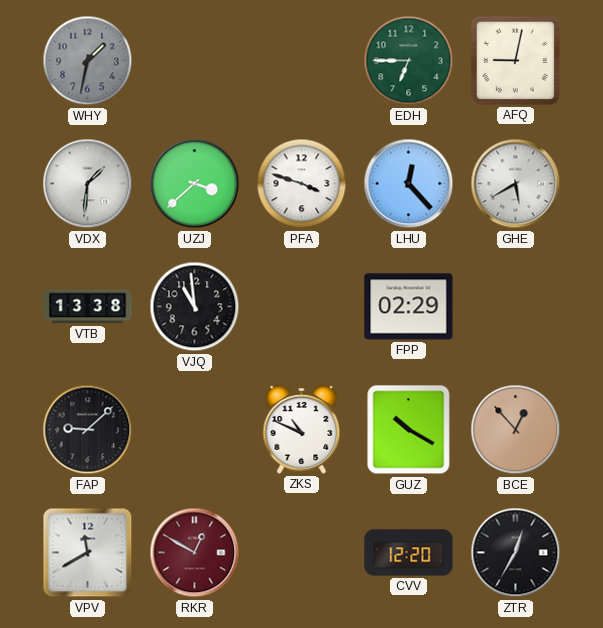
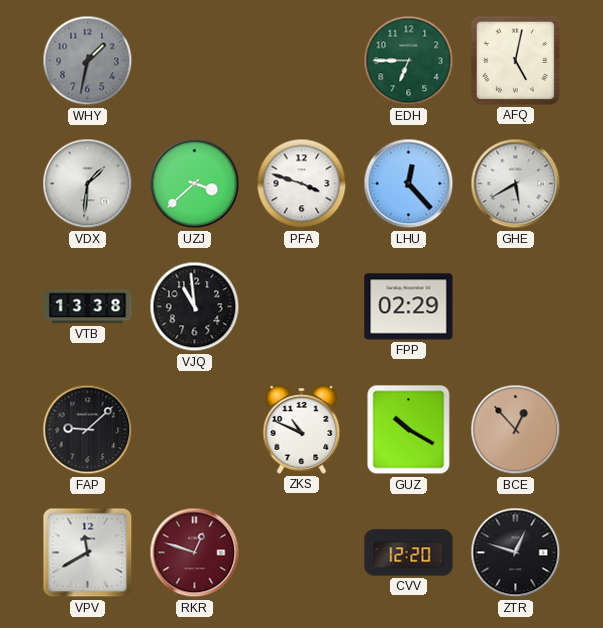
AFQ: 9:02 -> 5:02
RKR: 12:50 -> 12:48
ZTR: 12:35 -> 12:48
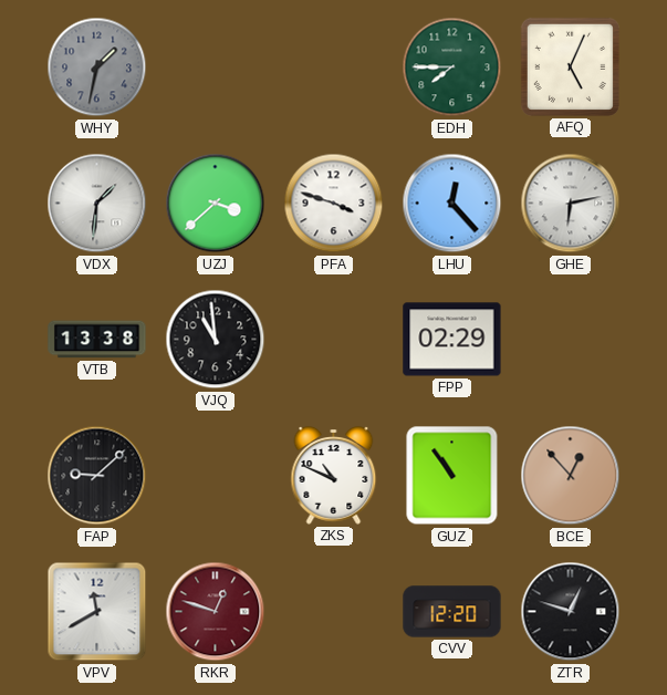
EDH: 6:45 -> 7:45
AFQ: 5:02 -> 5:04
GHE: 5:40 -> 6:13
GUZ: 10:20 -> 10:54
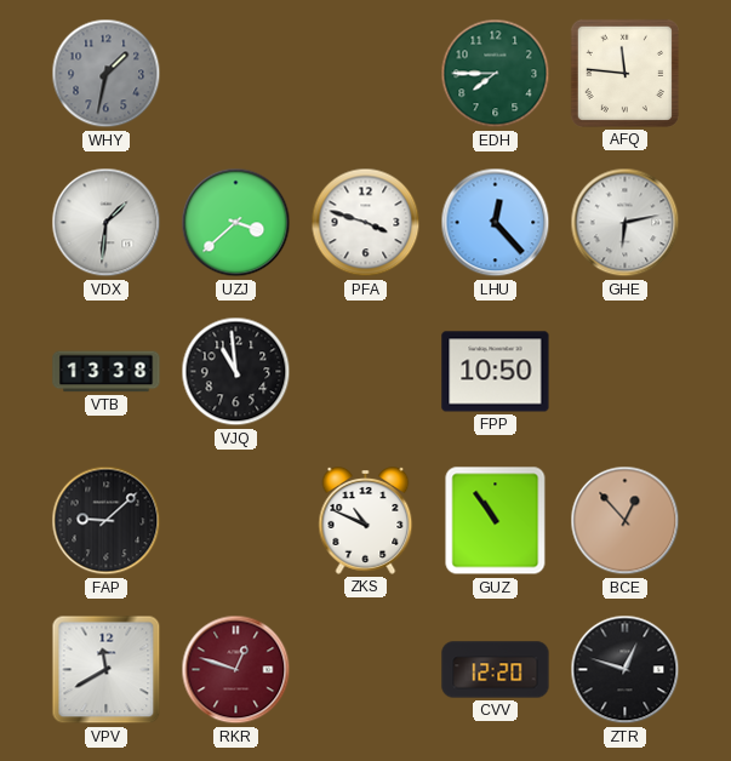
AFQ: 5:04 -> 11:46
FPP: 02:29 -> 10:50
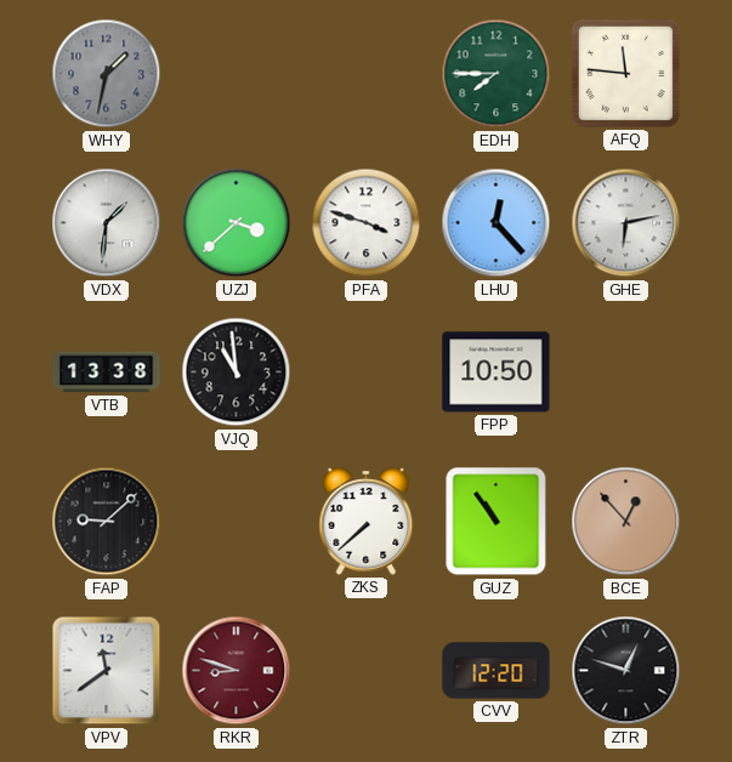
ZKS: 10:49 -> 7:38
VPV: 11:40 -> 11:39
RKR: 12:48 -> 8:48
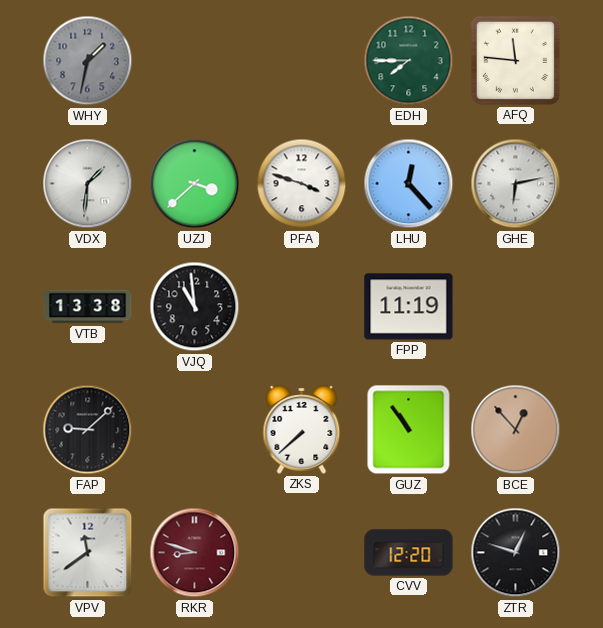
FPP: 10:50 -> 11:19
